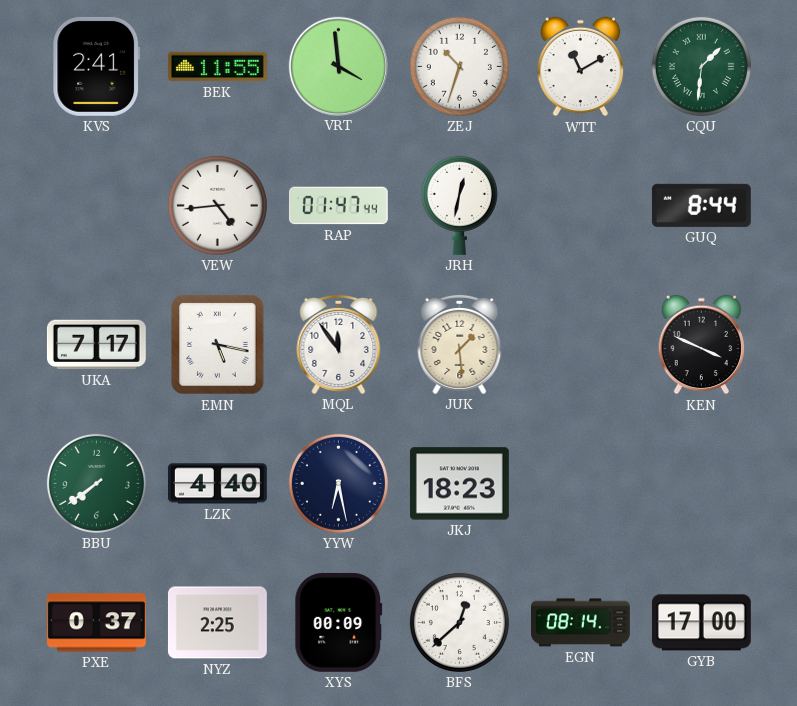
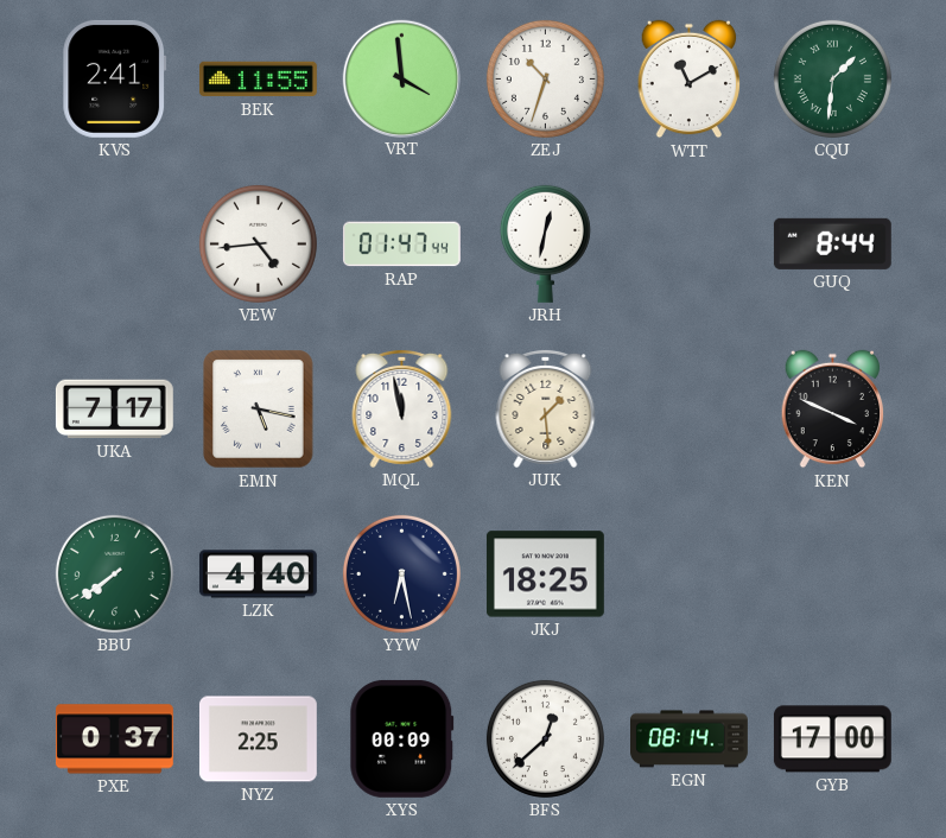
MQL: 11:54 -> 11:58
JKJ: 18:23 -> 18:25
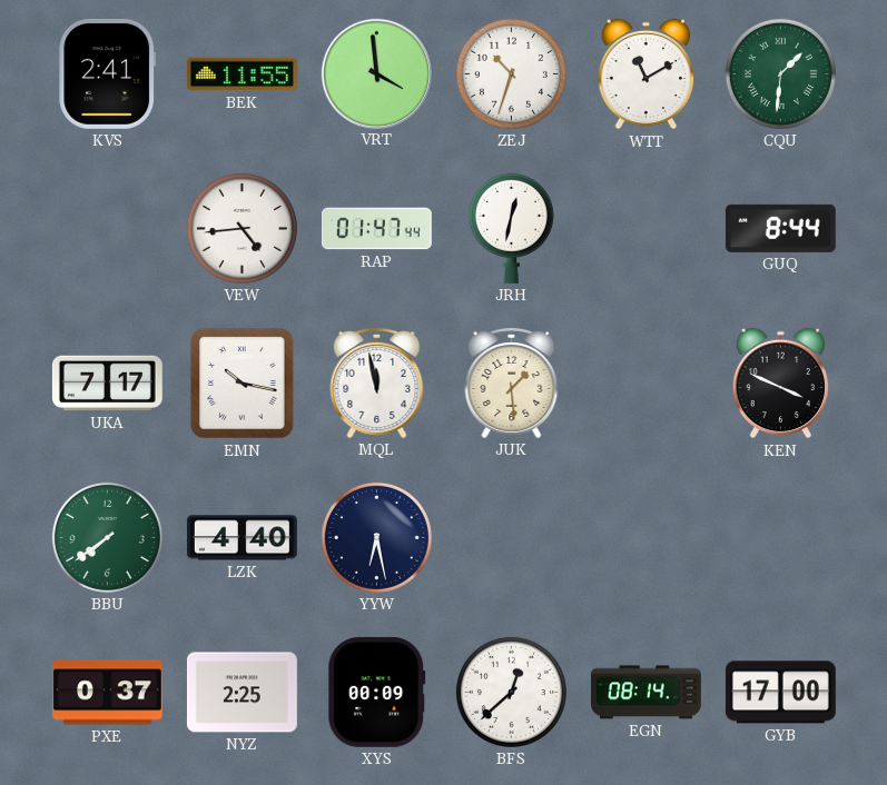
EMN: 5:17 -> 10:17
JKJ: 18:25 -> none
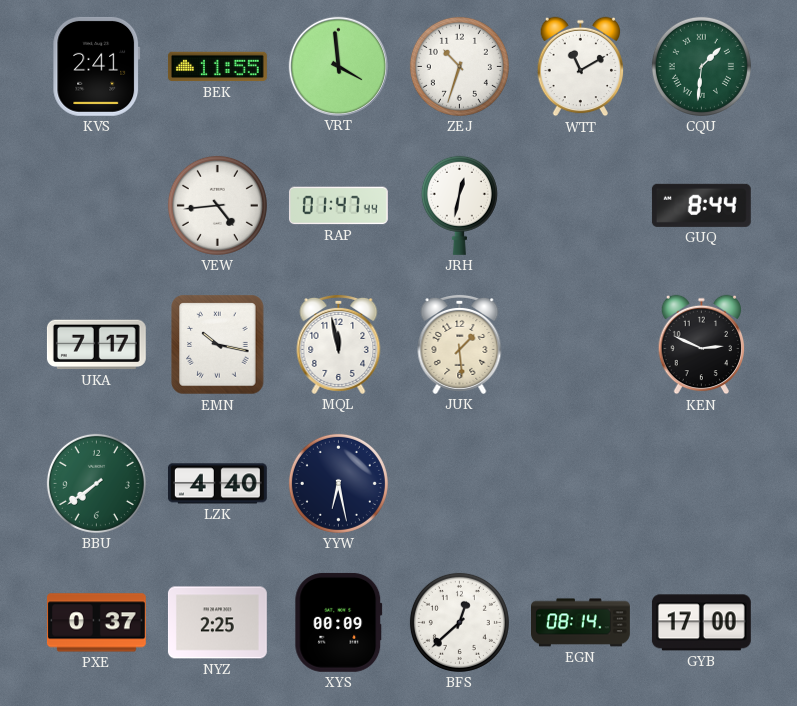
KEN: 3:49 -> 2:49
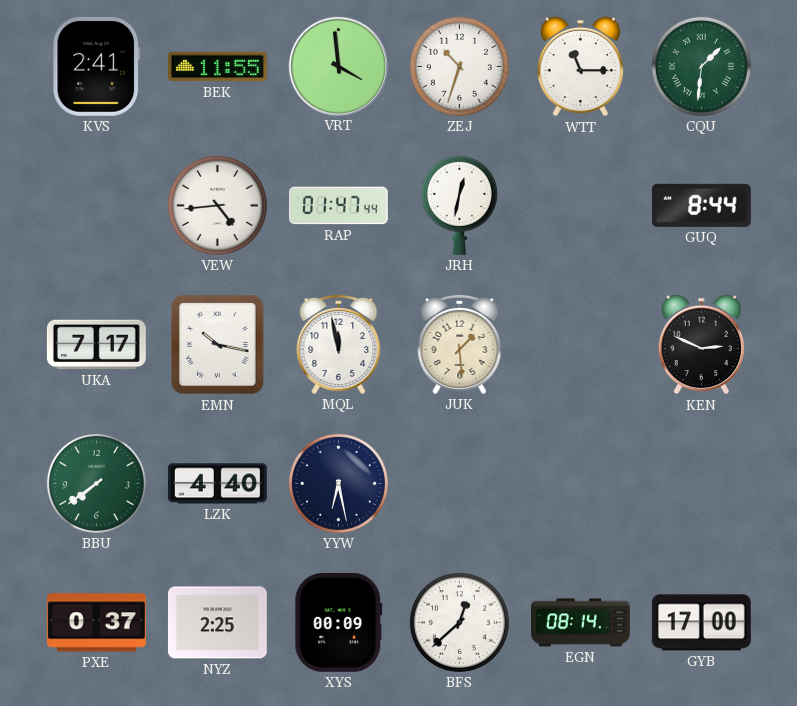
WTT: 11:10 -> 11:15
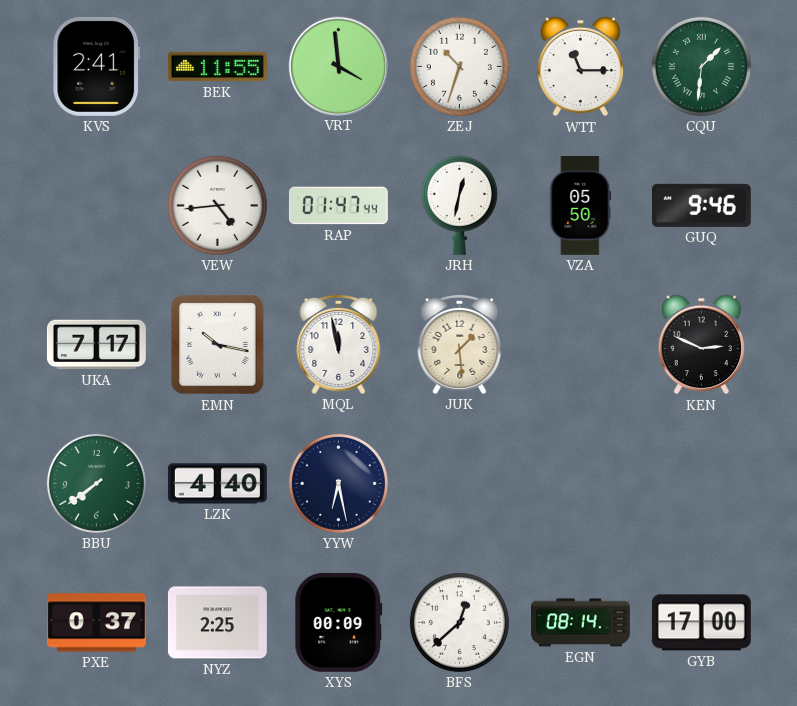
VZA: none -> 05:50
GUQ: 8:44 -> 9:46
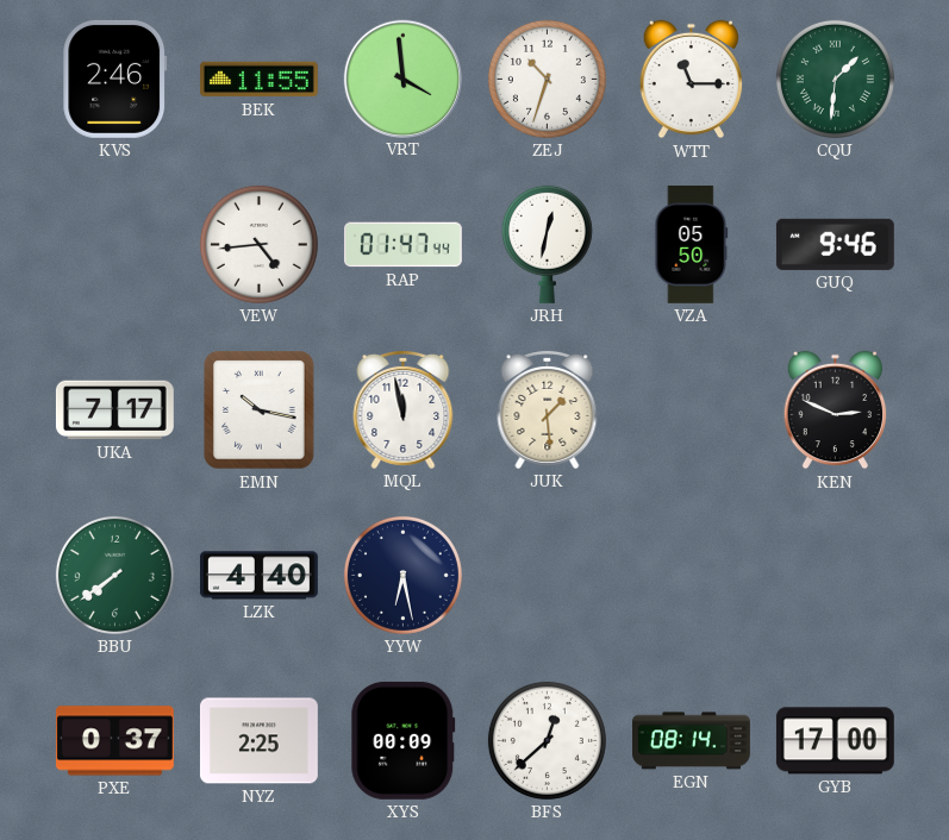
KVS: 2:41 -> 2:46
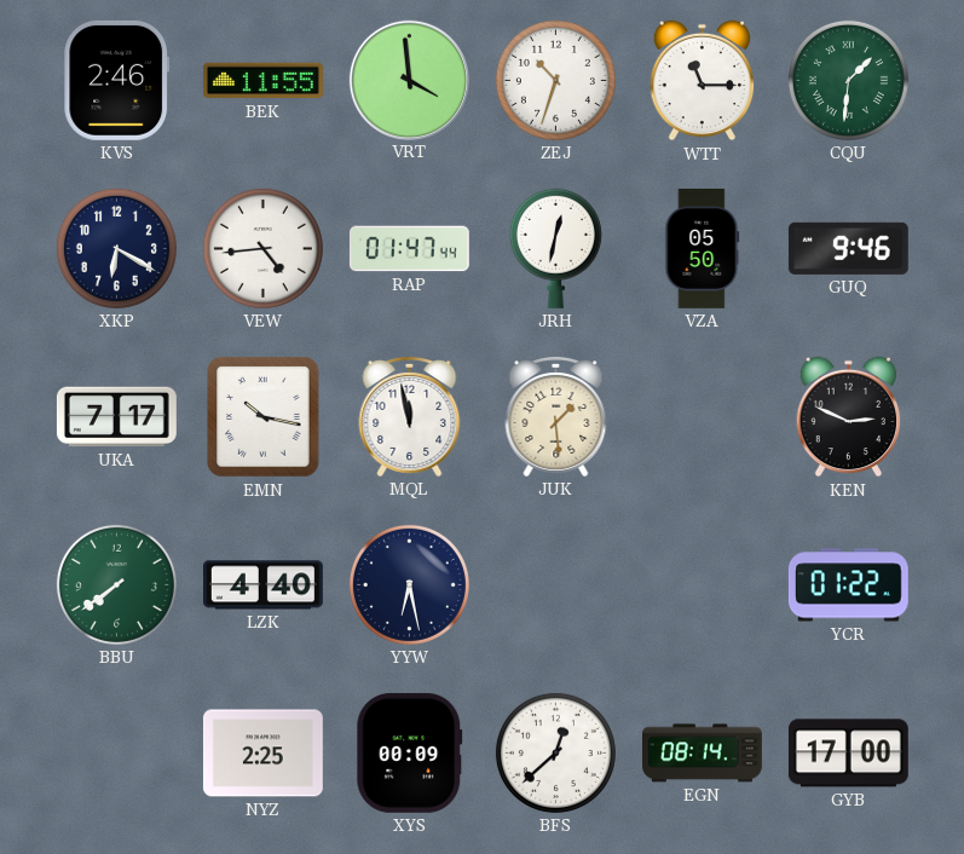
XKP: none -> 6:20
YCR: none -> 01:22
PXE: 0:37 -> none
